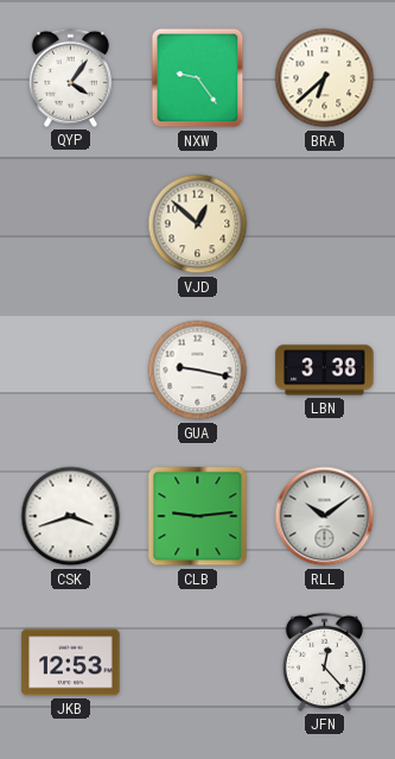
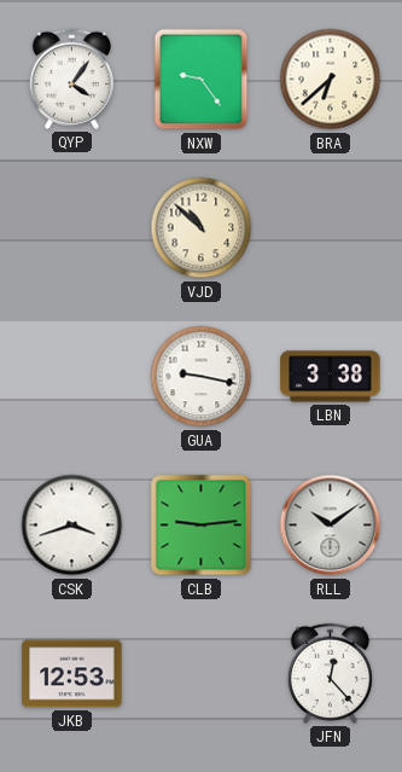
VJD: 12:52 -> 10:52
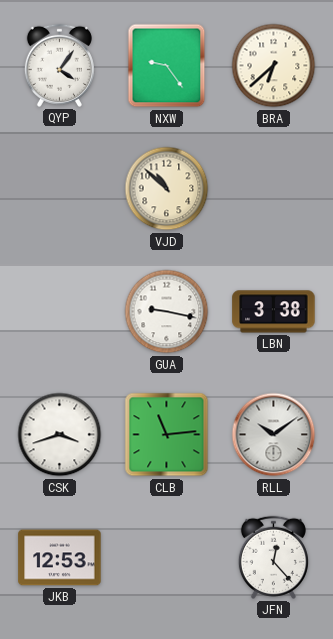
CLB: 9:14 -> 11:14
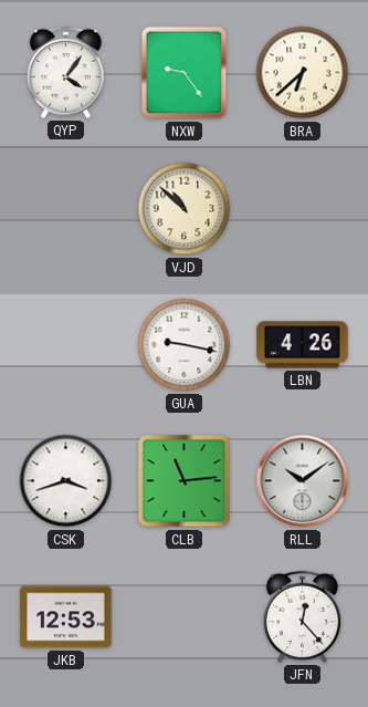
LBN: 3:38 -> 4:26
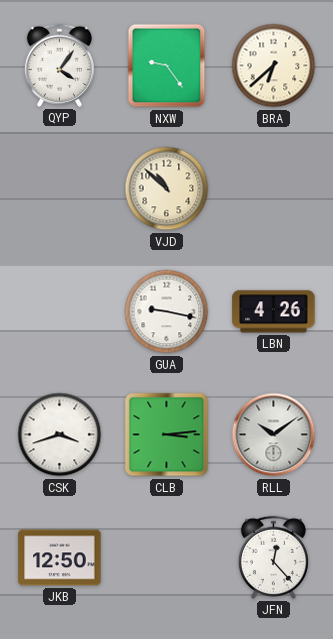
CLB: 11:14 -> 3:14
JKB: 12:53 -> 12:50
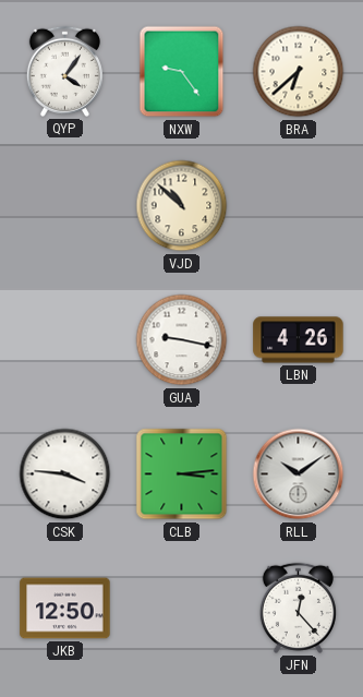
CSK: 3:42 -> 3:46
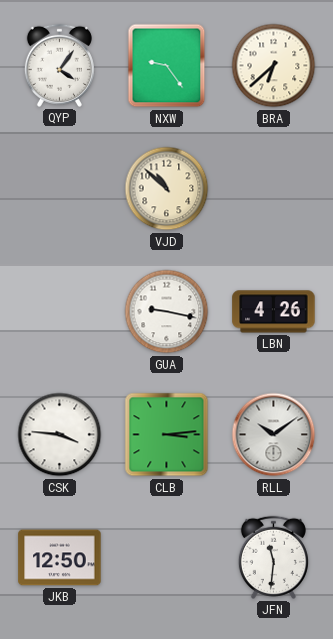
JFN: 12:23 -> 11:31
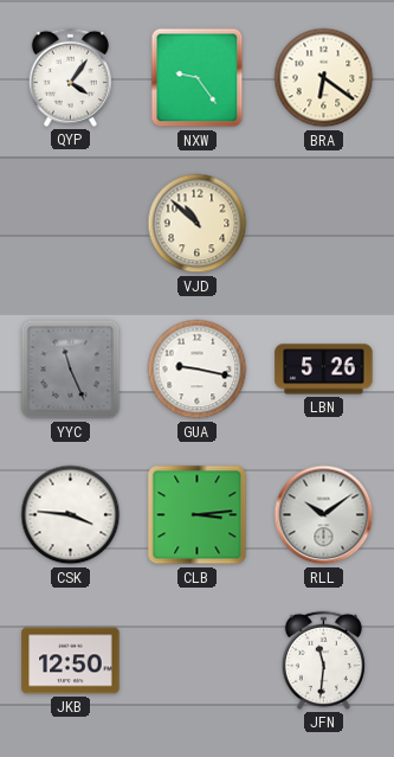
BRA: 6:38 -> 6:21
YYC: none -> 11:26
LBN: 4:26 -> 5:26
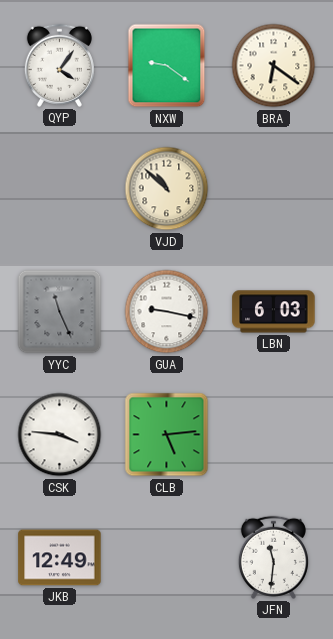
NXW: 9:24 -> 9:21
LBN: 5:26 -> 6:03
CLB: 3:14 -> 5:14
RLL: 10:09 -> none
JKB: 12:50 -> 12:49
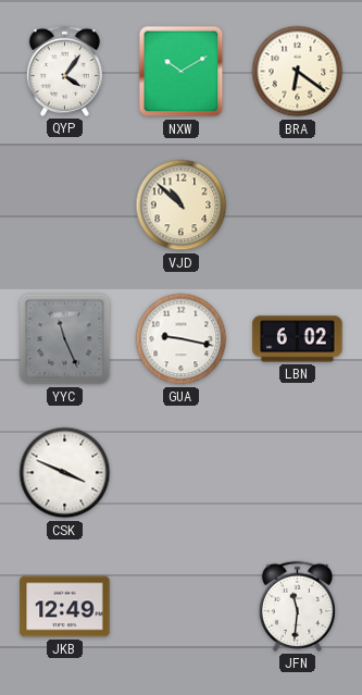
NXW: 9:21 -> 10:10
LBN: 6:03 -> 6:02
CSK: 3:46 -> 3:49
CLB: 5:14 -> none
